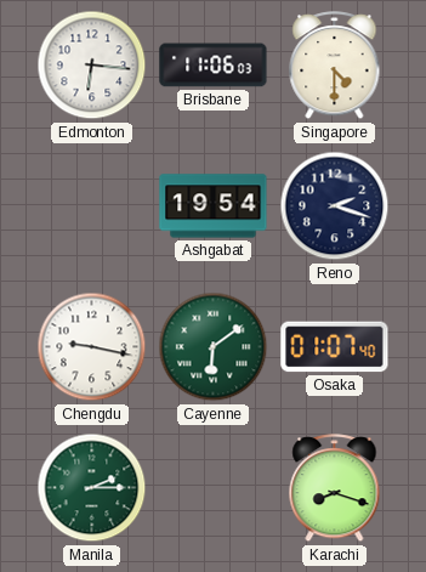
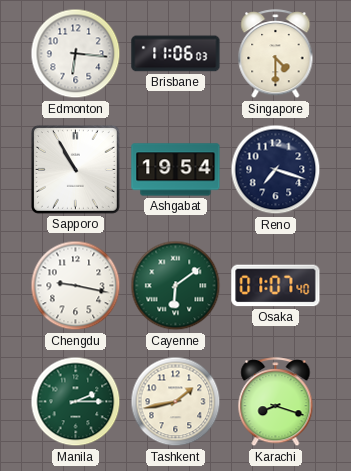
Sapporo: none -> 10:55
Reno: 2:18 -> 7:18
Tashkent: none -> 1:43
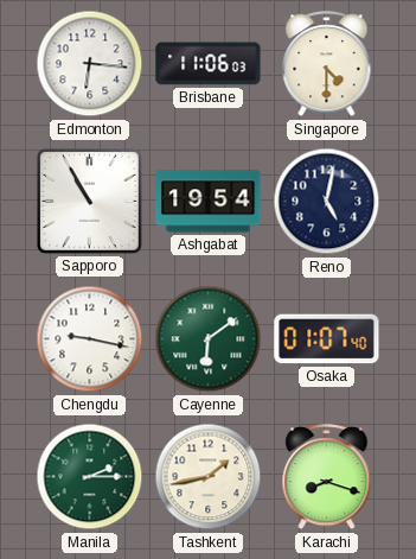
Reno: 7:18 -> 5:02
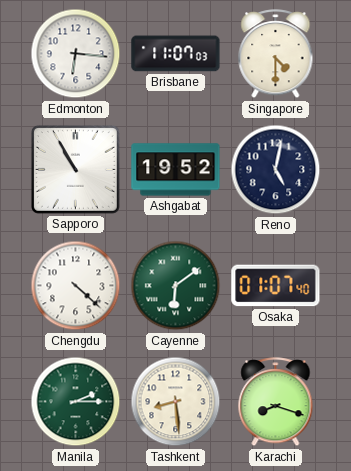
Brisbane: 11:06 -> 11:07
Ashgabat: 19:54 -> 19:52
Chengdu: 9:17 -> 4:22
Tashkent: 1:43 -> 8:29
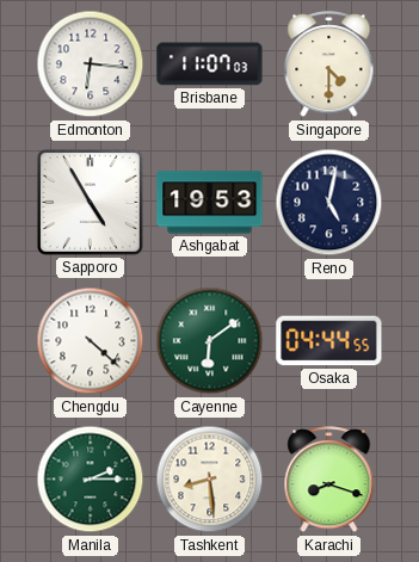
Sapporo: 10:55 -> 4:55
Ashgabat: 19:52 -> 19:53
Osaka: 01:07 -> 04:44
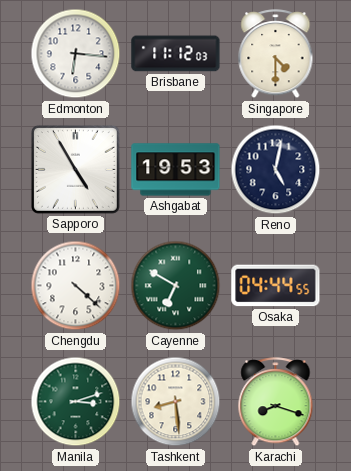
Brisbane: 11:07 -> 11:12
Cayenne: 6:09 -> 6:50
Manila: 2:15 -> 3:12
